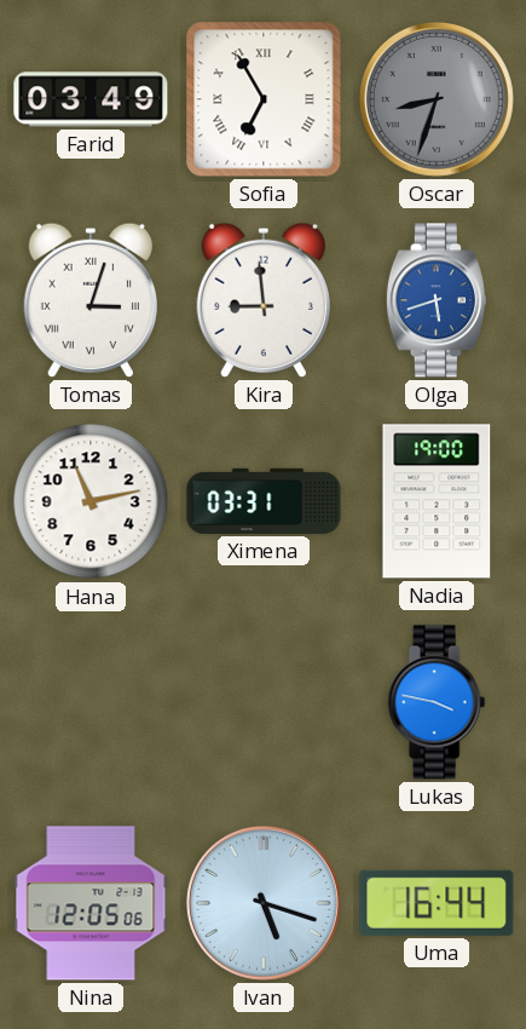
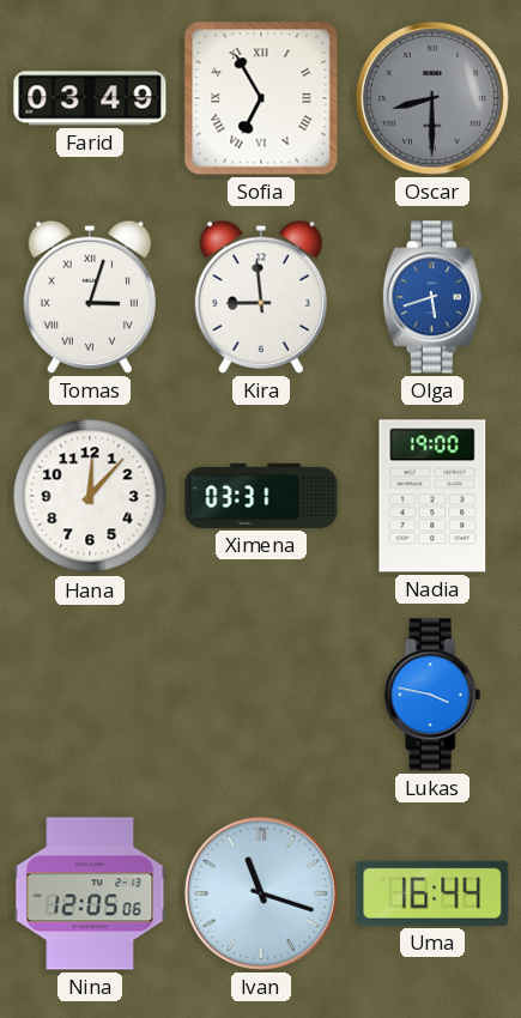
Oscar: 8:33 -> 8:30
Hana: 11:13 -> 12:07
Ivan: 5:18 -> 11:18
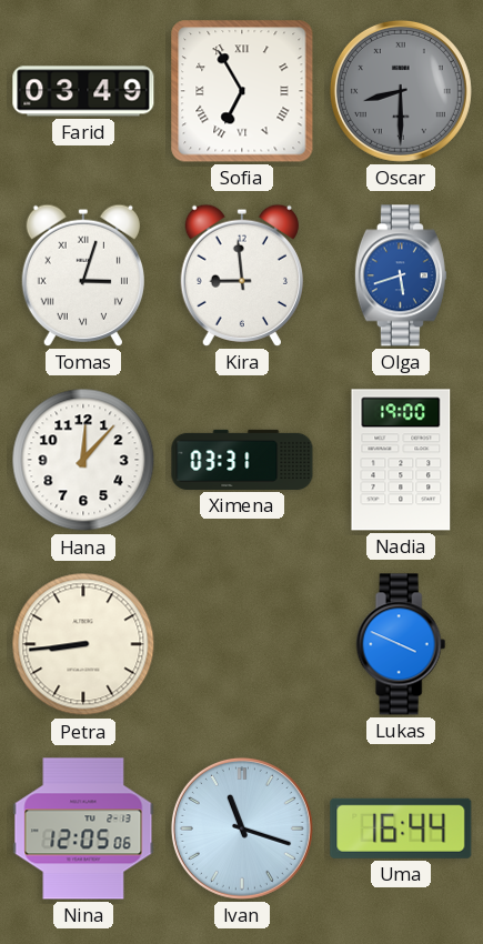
Petra: none -> 8:44
Lukas: 3:47 -> 3:49
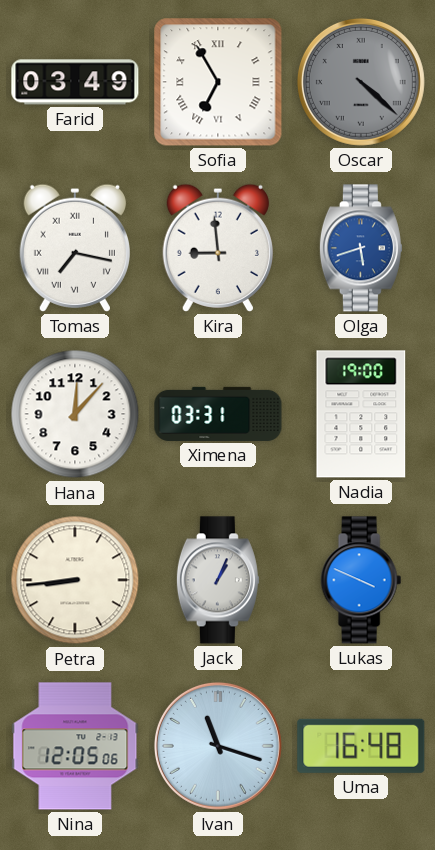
Oscar: 8:30 -> 4:22
Tomas: 3:03 -> 7:17
Jack: none -> 1:04
Uma: 16:44 -> 16:48
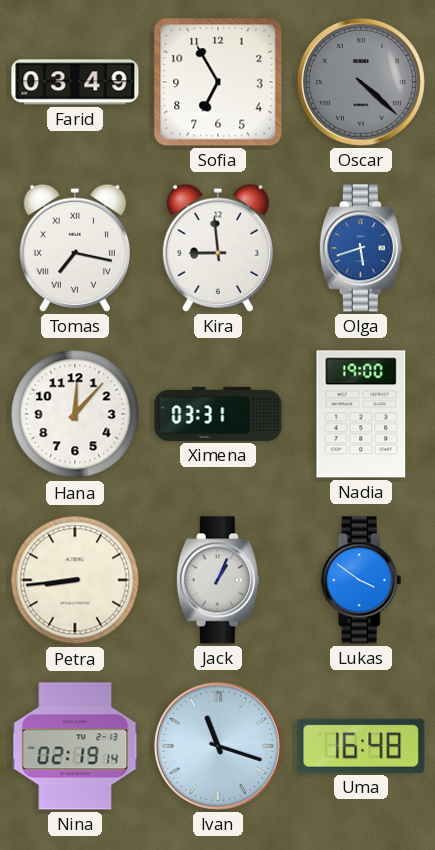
Sofia numerals: Roman -> Arabic
Lukas: 3:49 -> 3:51
Nina: 12:05 -> 02:19
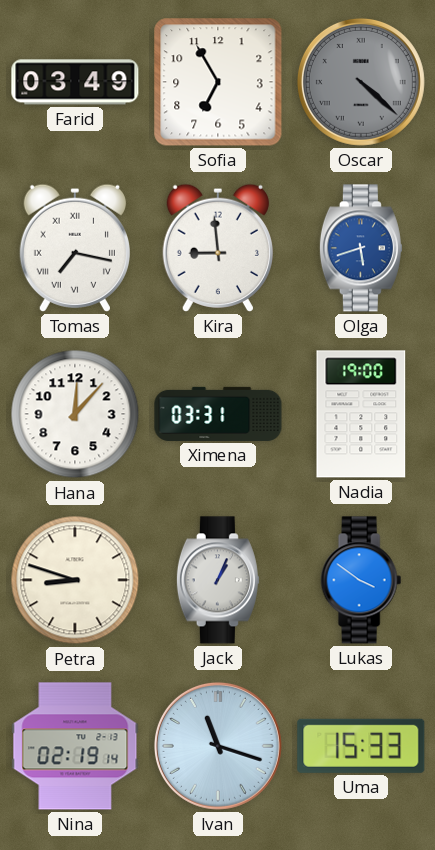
Petra: 8:44 -> 8:48
Uma: 16:48 -> 15:33
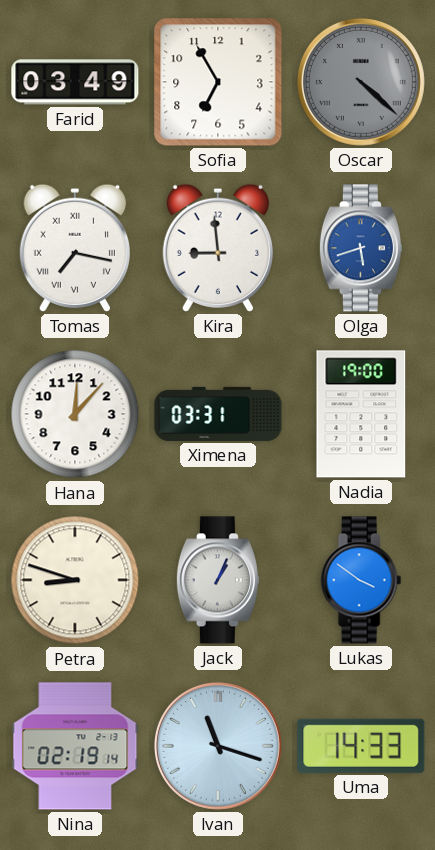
Uma: 15:33 -> 14:33
